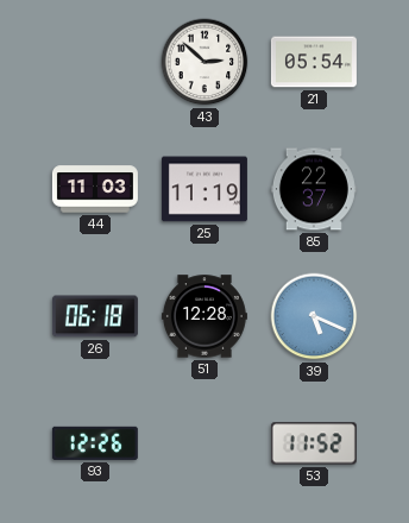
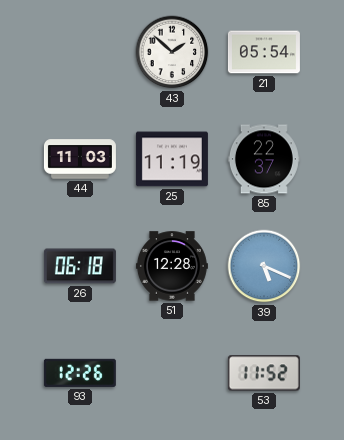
43: 2:52 -> 1:52
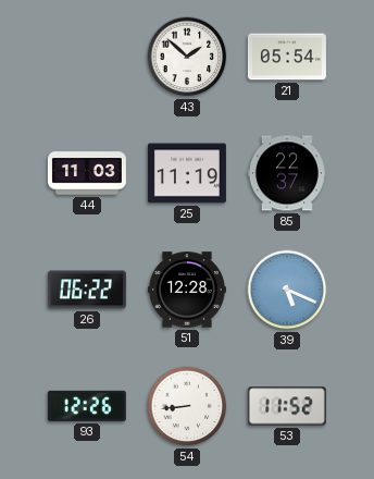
26: 06:18 -> 06:22
54: none -> 8:44
